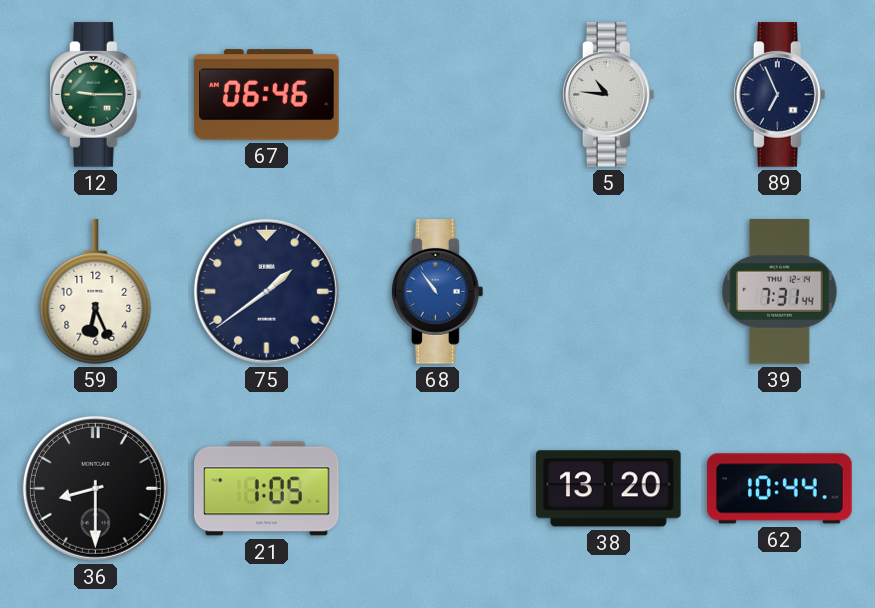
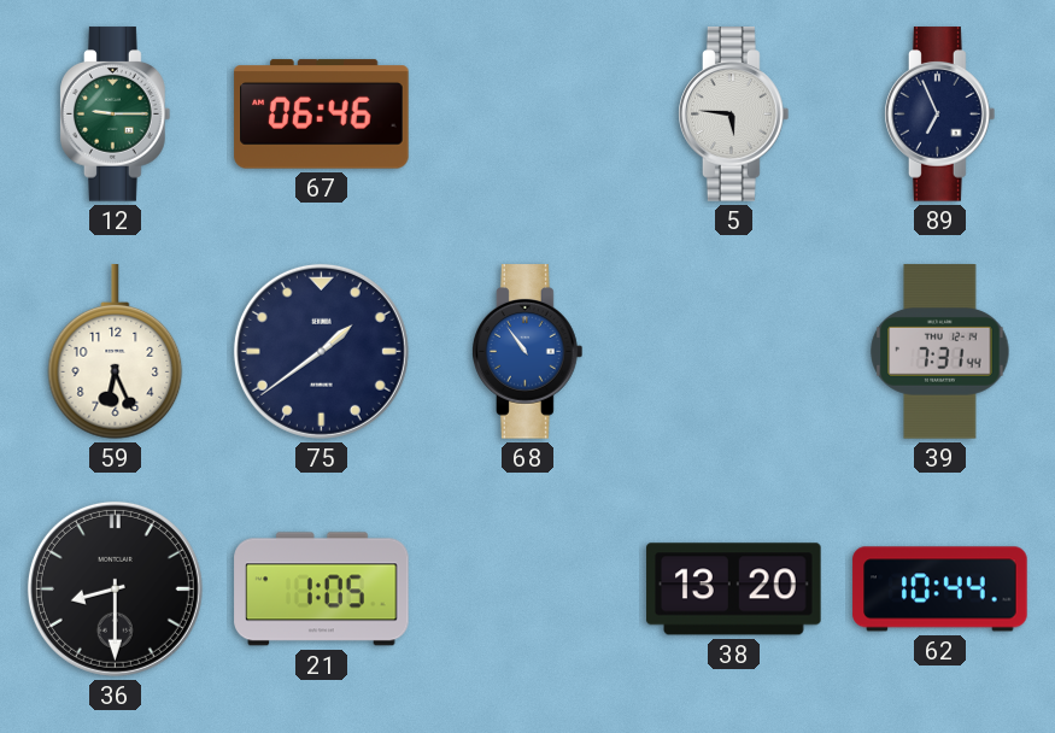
5: 10:46 -> 5:46
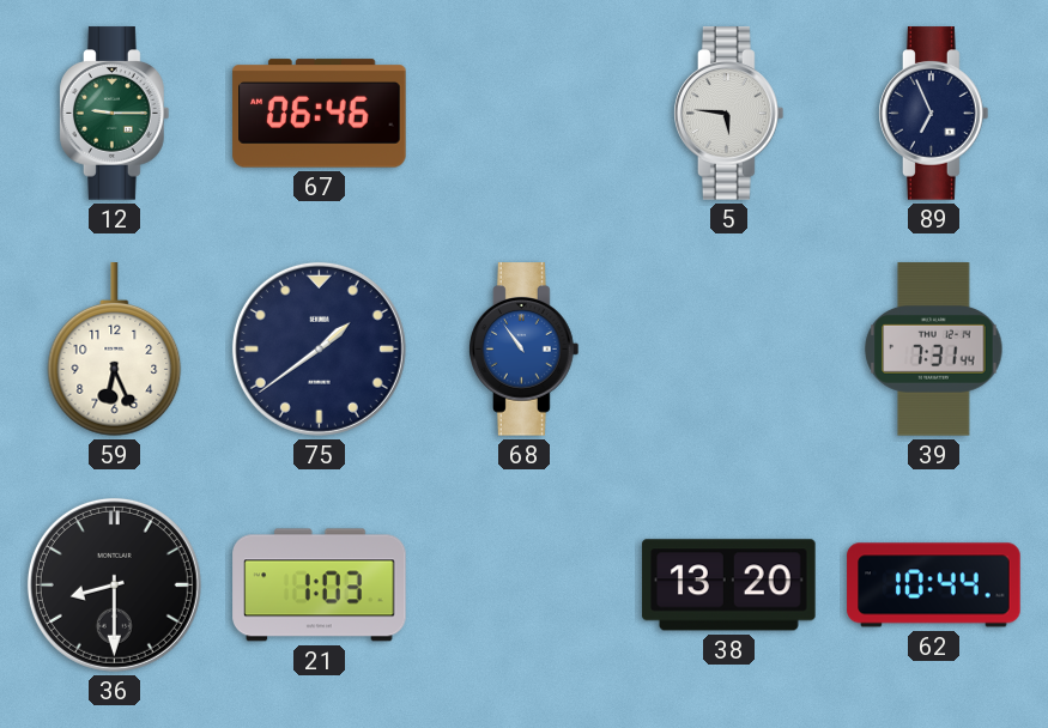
21: 1:05 -> 1:03
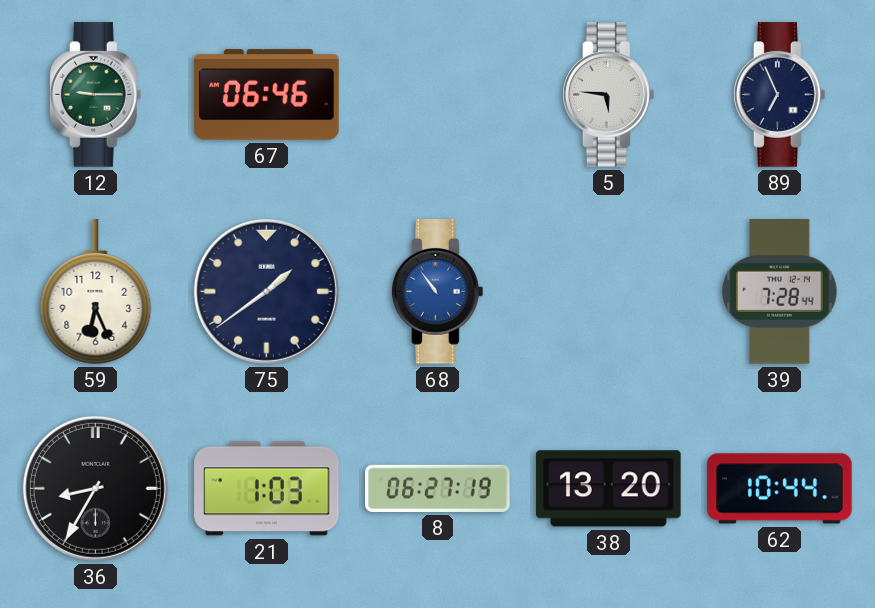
39: 7:31 -> 7:28
36: 8:30 -> 8:35
8: none -> 06:27
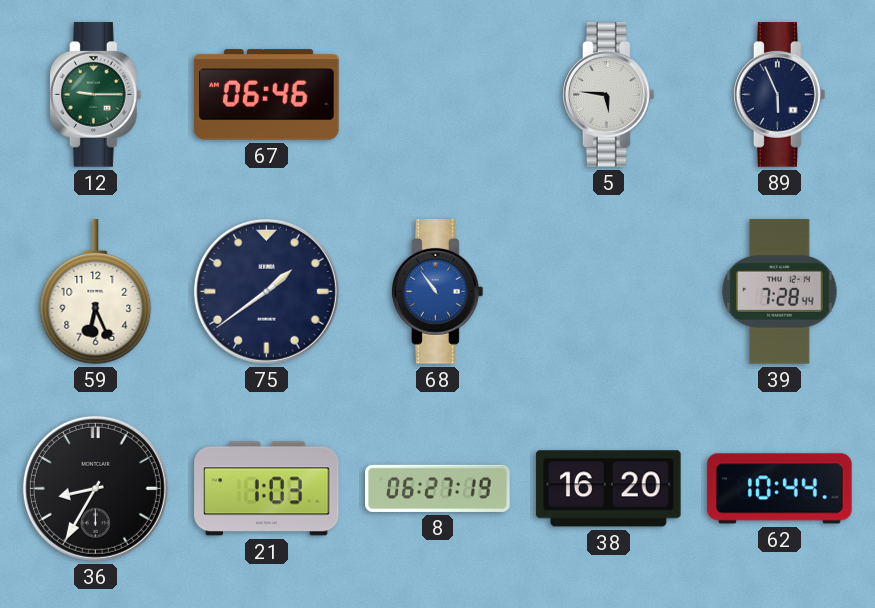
89: 6:56 -> 5:56
38: 13:20 -> 16:20
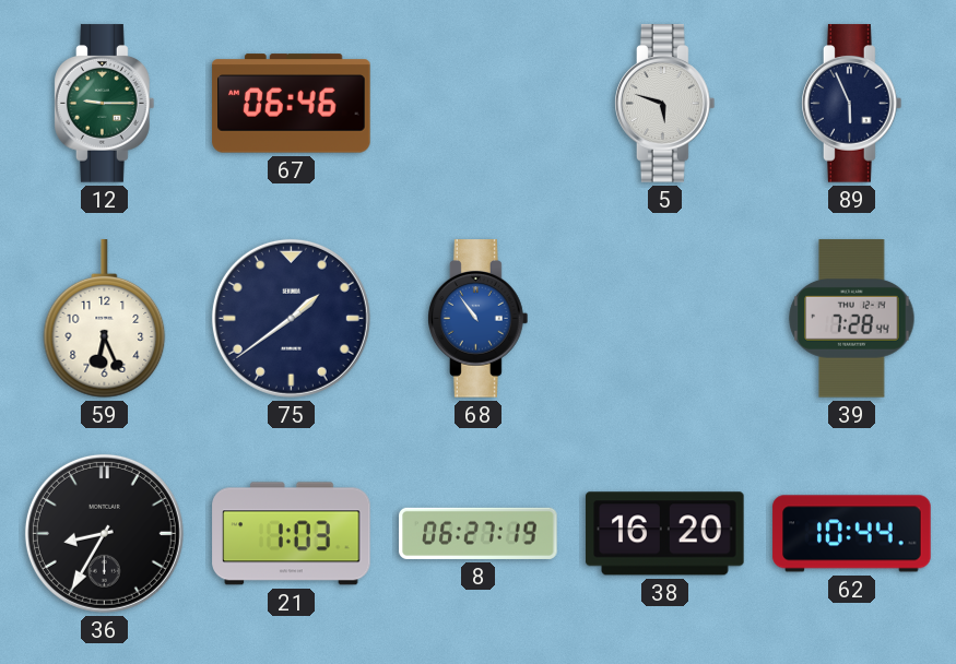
5: 5:46 -> 5:48
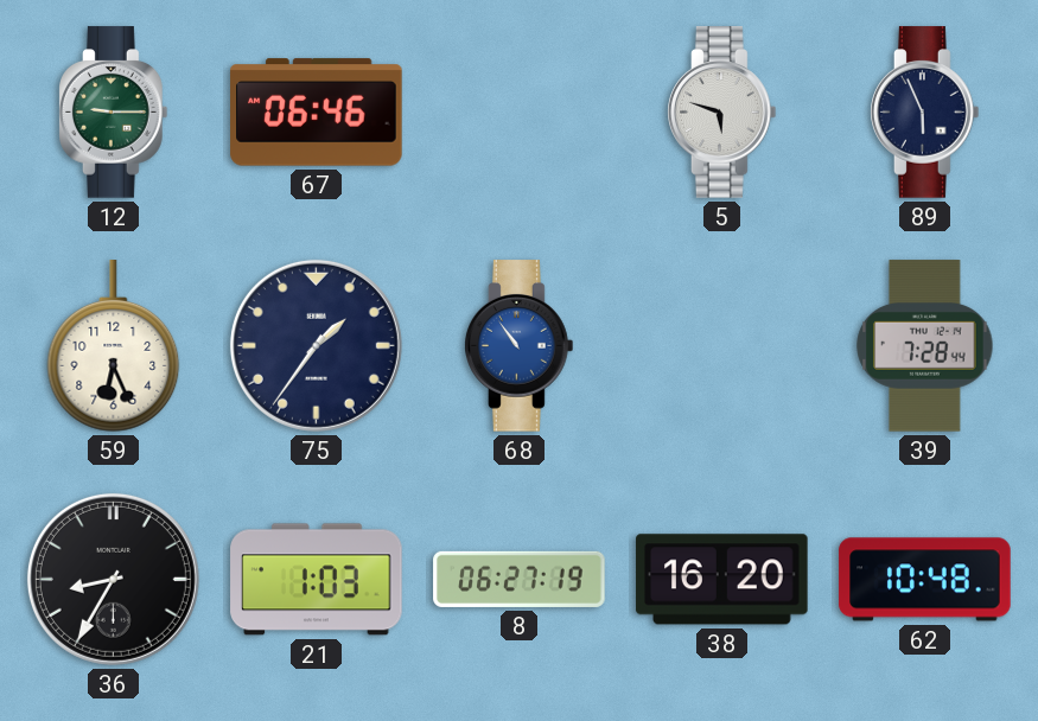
75: 1:39 -> 1:36
62: 10:44 -> 10:48
